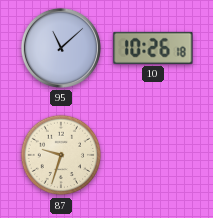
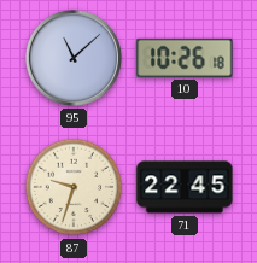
71: none -> 22:45
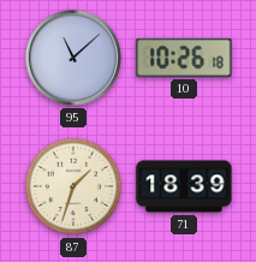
87: 9:33 -> 1:33
71: 22:45 -> 18:39
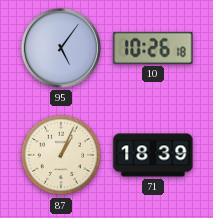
95: 11:08 -> 5:06
87: 1:33 -> 1:04
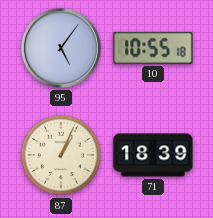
10: 10:26 -> 10:55
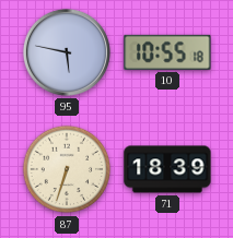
95: 5:06 -> 5:47
87: 1:04 -> 6:33
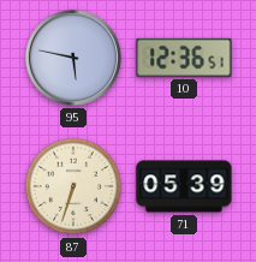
10: 10:55 -> 12:36
71: 18:39 -> 05:39
